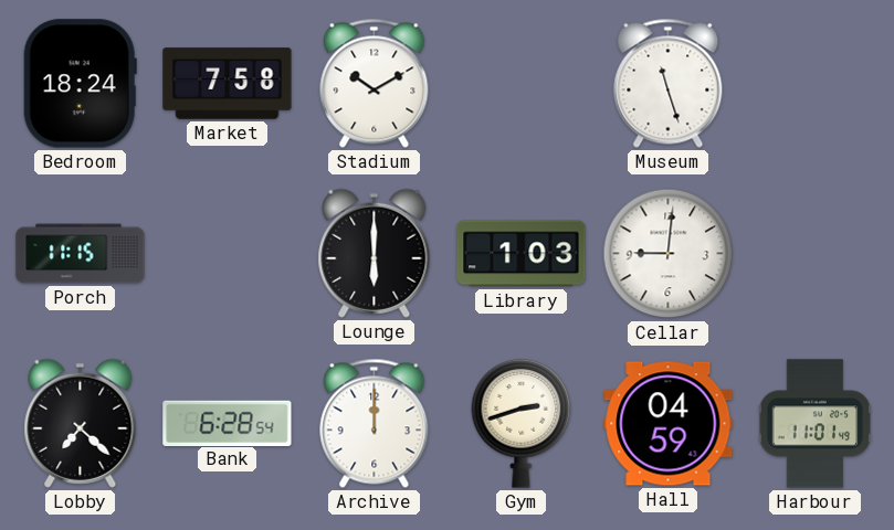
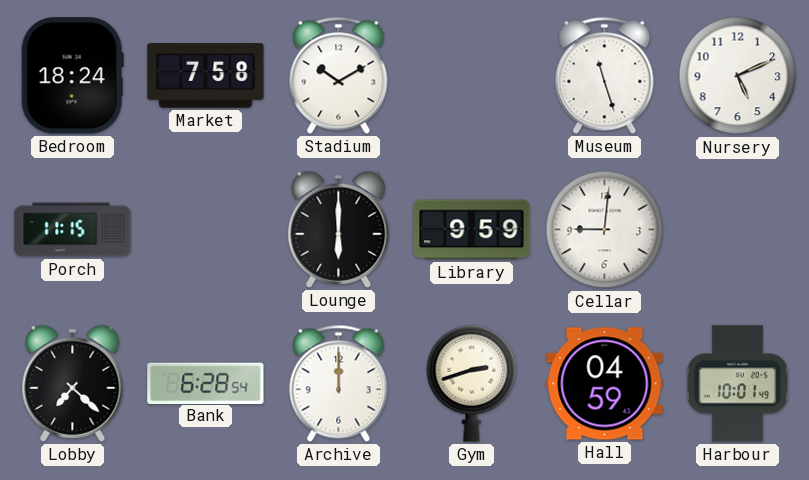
Nursery: none -> 5:11
Library: 1:03 -> 9:59
Harbour: 11:01 -> 10:01
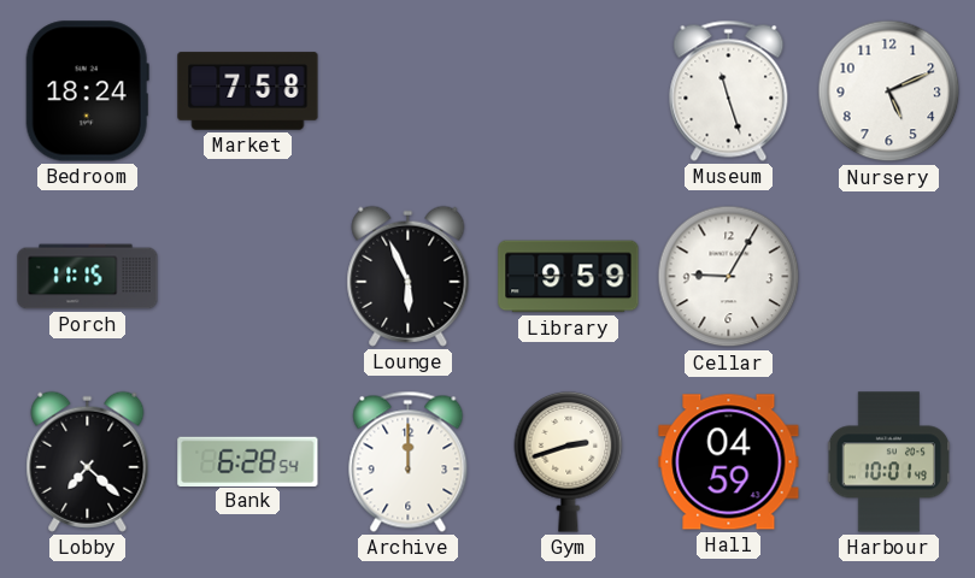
Stadium: 10:10 -> none
Lounge: 6:00 -> 5:56
Cellar: 9:01 -> 9:05
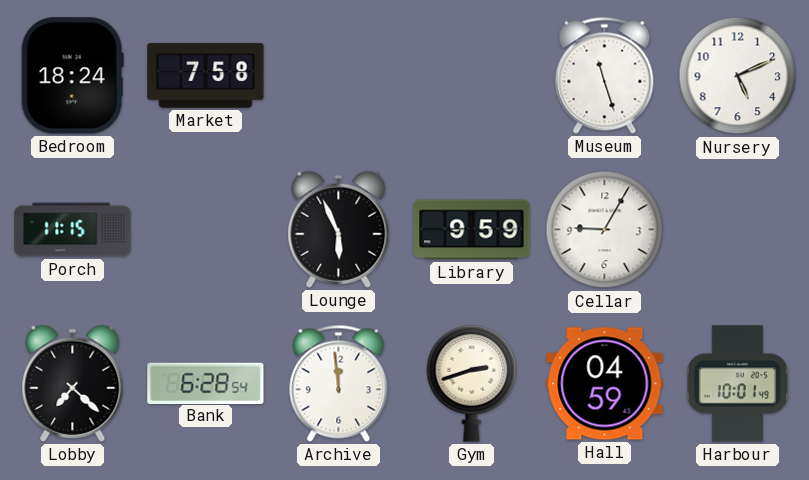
Archive: 12:00 -> 11:59
